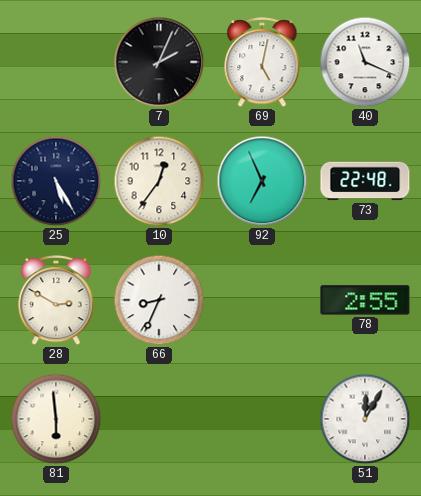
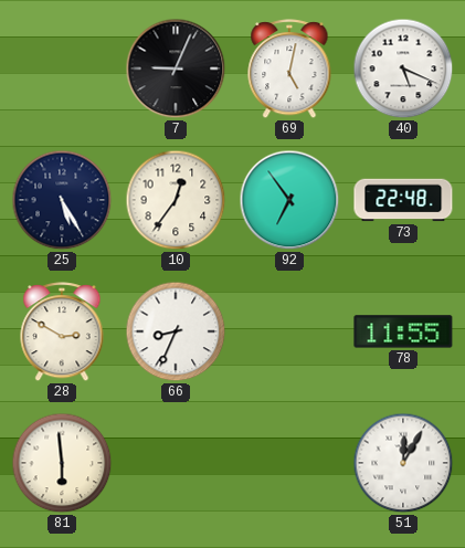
7: 2:04 -> 9:04
40: 11:19 -> 5:19
92: 6:56 -> 6:54
78: 2:55 -> 11:55
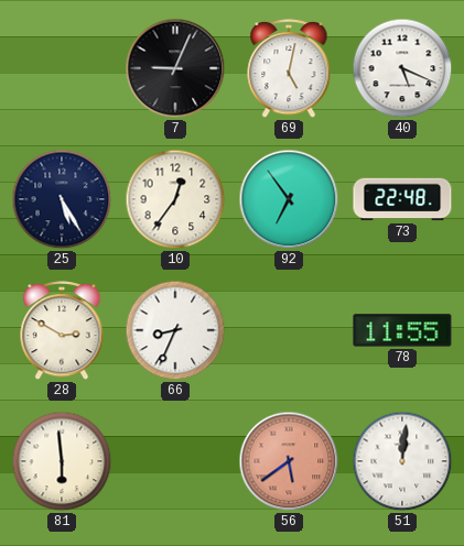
56: none -> 5:39
51: 12:05 -> 12:01
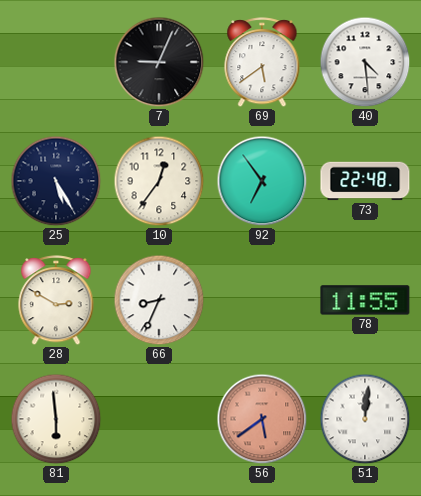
69: 5:02 -> 5:39
40: 5:19 -> 4:29
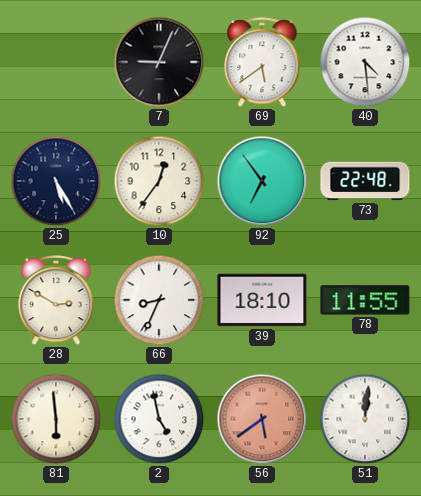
39: none -> 18:10
2: none -> 4:58
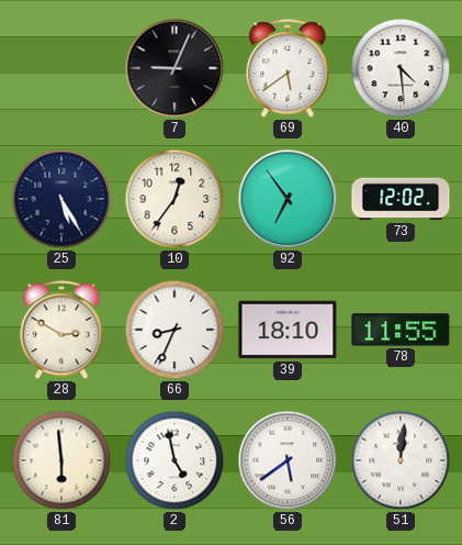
73: 22:48 -> 12:02
56 dial: salmon -> white
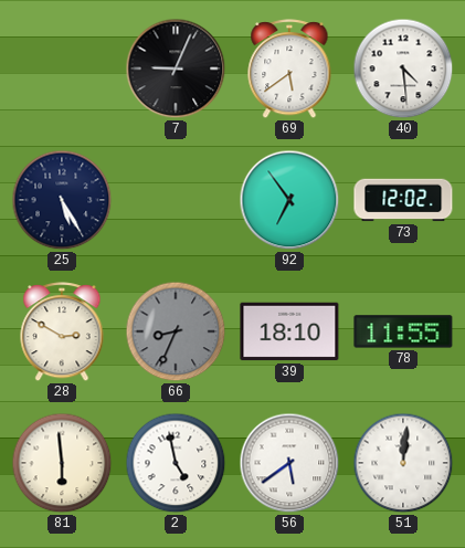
10: 12:36 -> none
66 dial: white -> grey
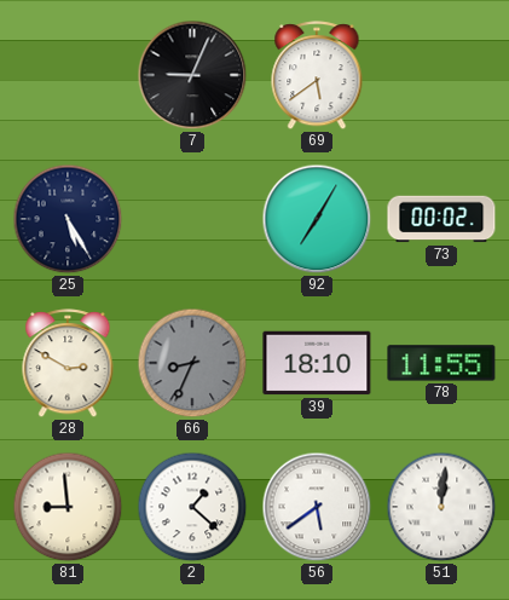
40: 4:29 -> none
92: 6:54 -> 7:05
73: 12:02 -> 00:02
81: 5:59 -> 8:59
2: 4:58 -> 1:22
